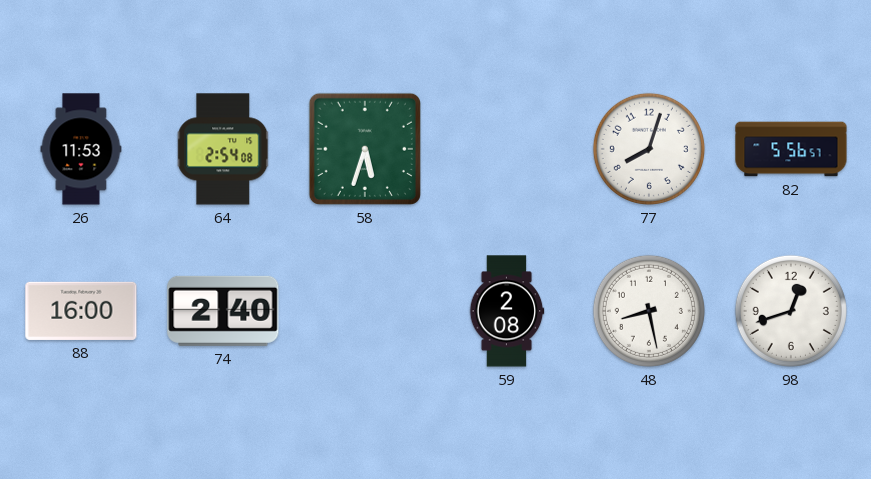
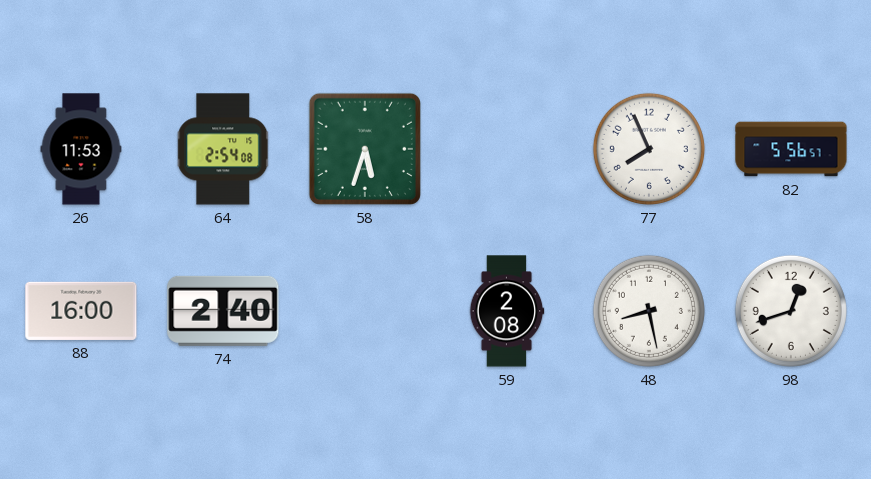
77: 8:03 -> 7:56
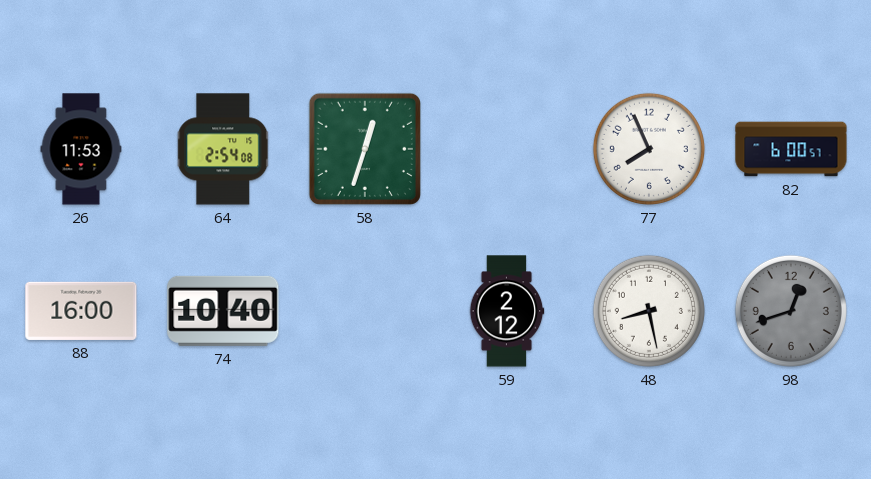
58: 5:33 -> 12:33
82: 5:56 -> 6:00
74: 2:40 -> 10:40
59: 2:08 -> 2:12
98 dial: white -> grey
